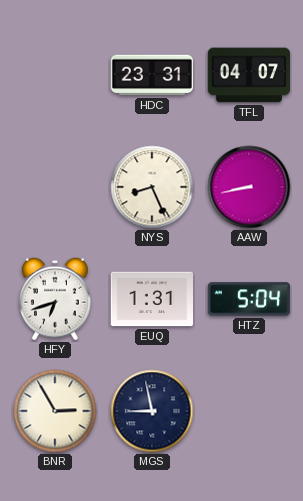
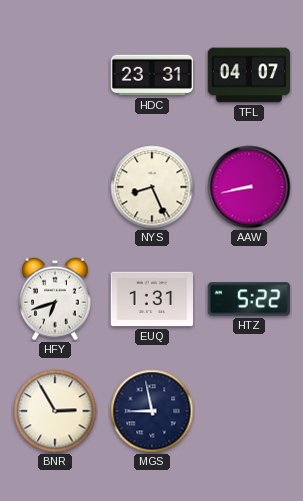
HTZ: 5:04 -> 5:22
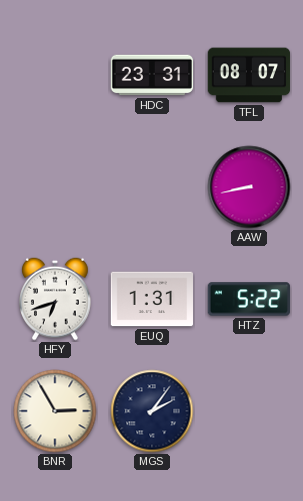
TFL: 04:07 -> 08:07
NYS: 8:26 -> none
MGS: 8:58 -> 2:06
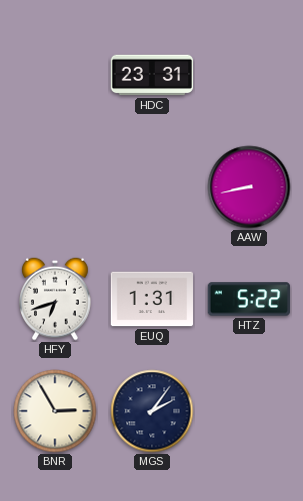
TFL: 08:07 -> none
